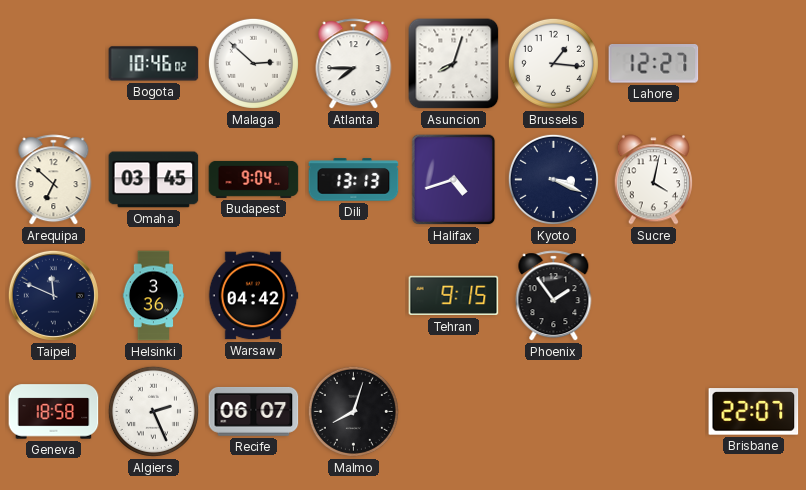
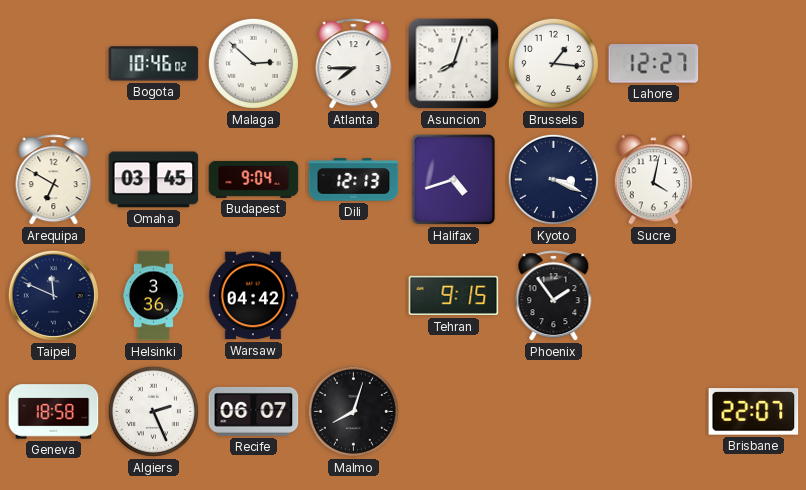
Arequipa: 6:52 -> 6:50
Dili: 13:13 -> 12:13
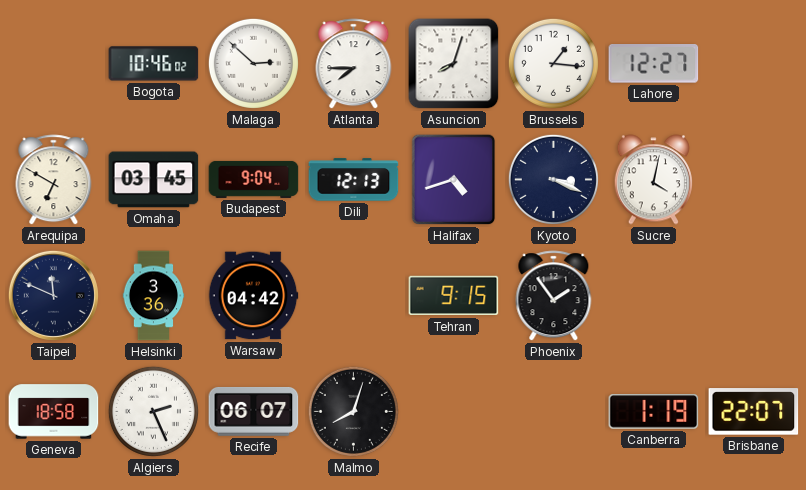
Canberra: none -> 1:19
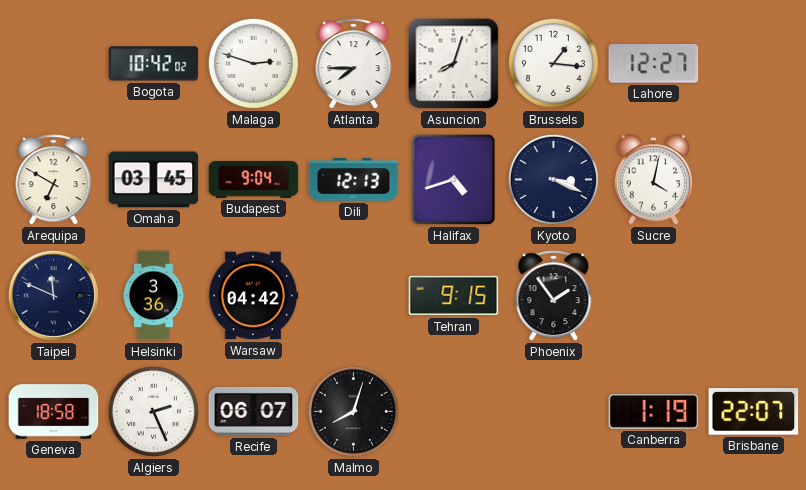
Bogota: 10:46 -> 10:42
Malaga: 2:52 -> 2:48
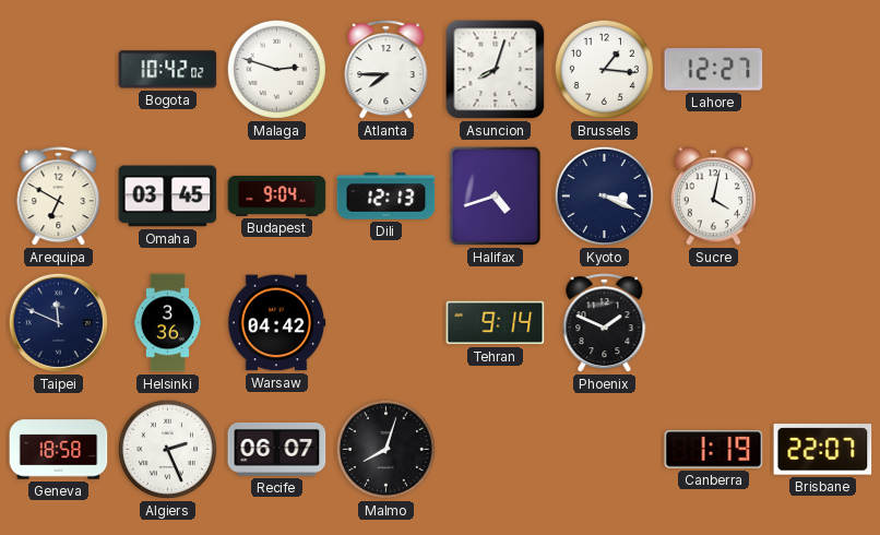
Tehran: 9:15 -> 9:14
Phoenix: 1:54 -> 1:49
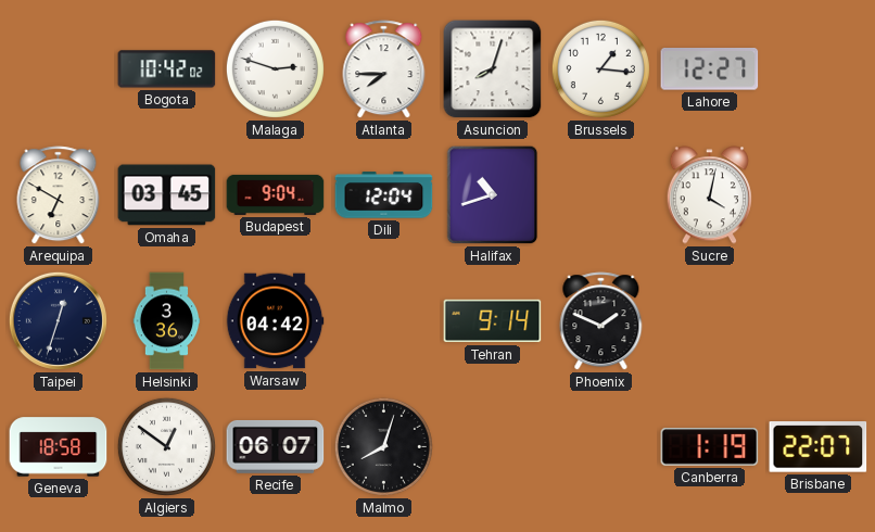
Dili: 12:13 -> 12:04
Halifax: 4:42 -> 10:42
Kyoto: 3:19 -> none
Taipei: 11:49 -> 12:33
Algiers: 2:26 -> 12:51
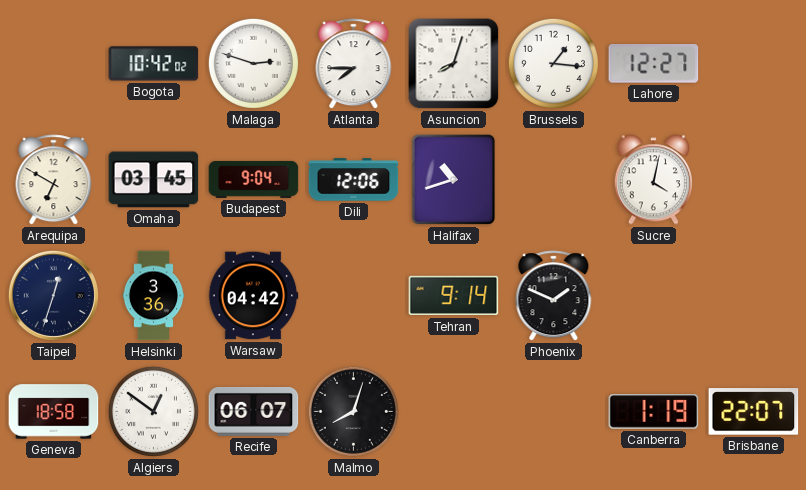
Dili: 12:04 -> 12:06
